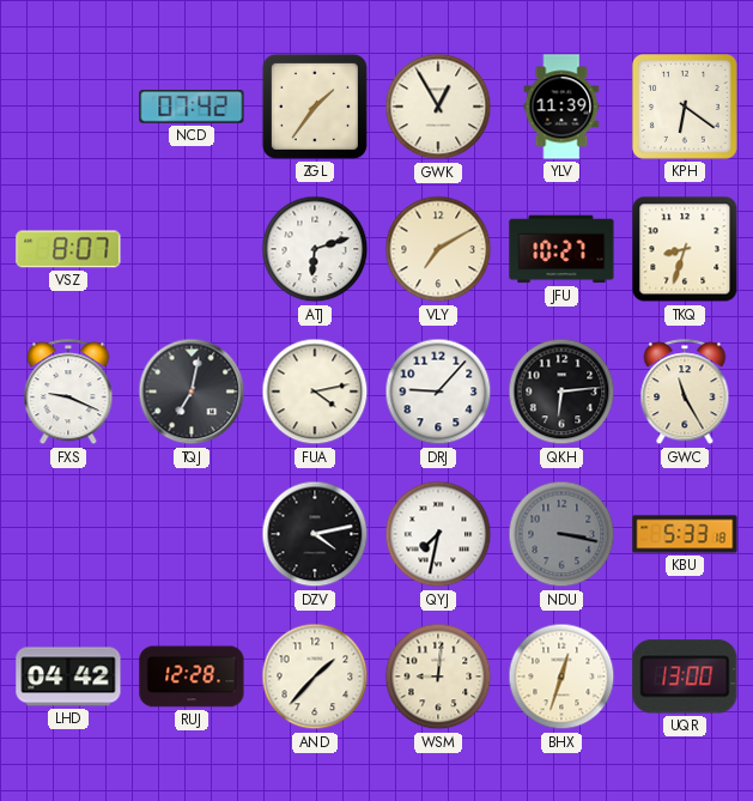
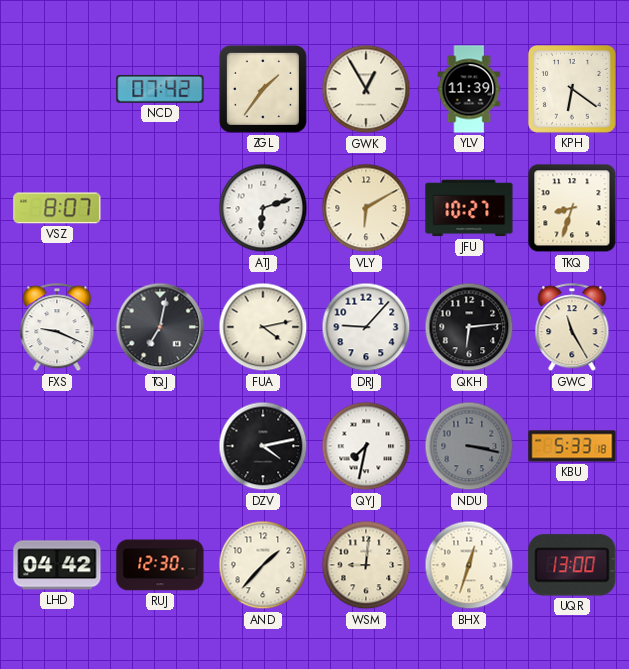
VLY: 7:10 -> 6:10
RUJ: 12:28 -> 12:30
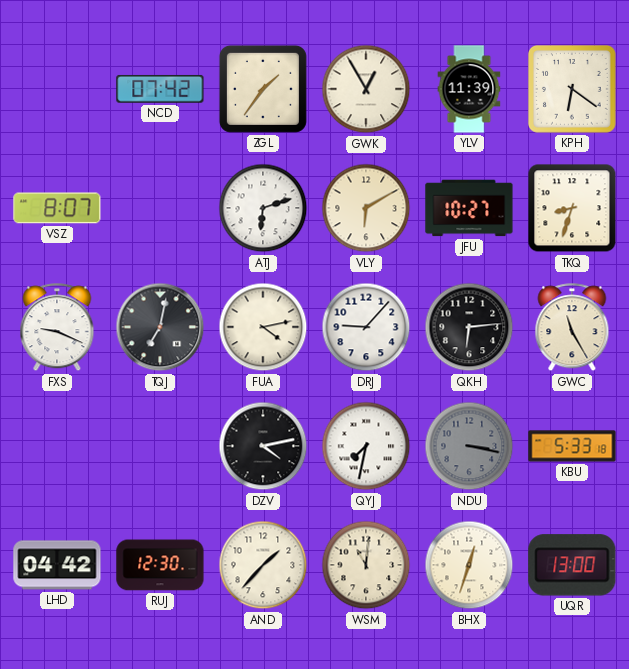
WSM: 9:01 -> 11:01
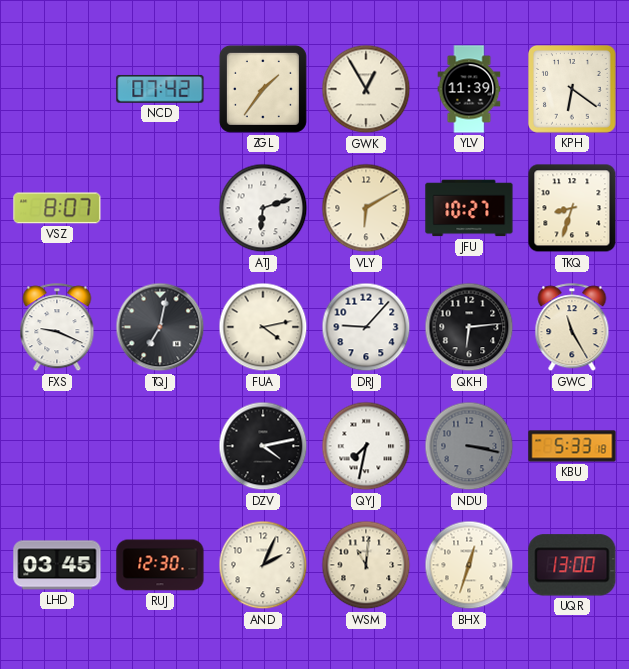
LHD: 04:42 -> 03:45
AND: 1:37 -> 2:04
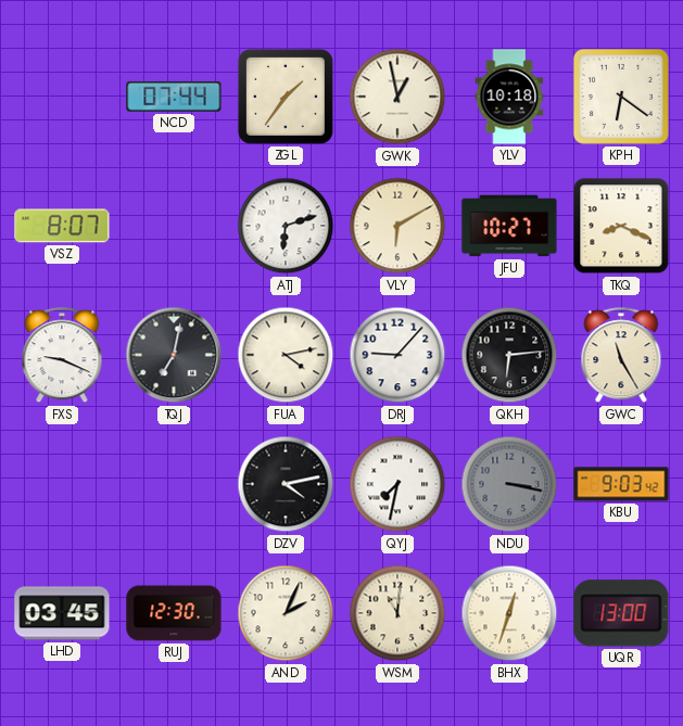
NCD: 07:42 -> 07:44
GWK: 12:55 -> 12:58
YLV: 11:39 -> 10:18
TKQ: 8:33 -> 8:19
KBU: 5:33 -> 9:03
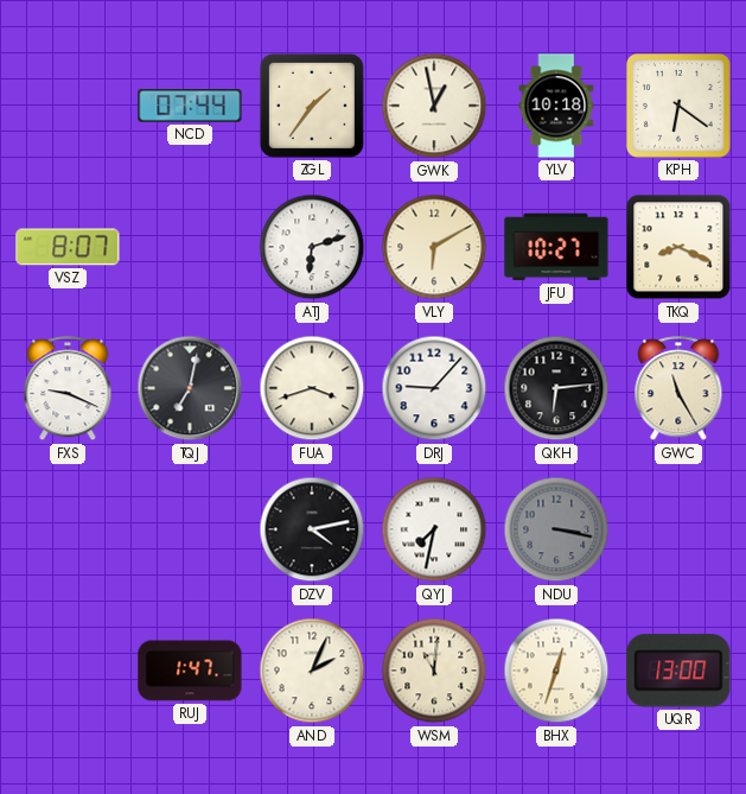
FUA: 4:13 -> 3:42
KBU: 9:03 -> none
LHD: 03:45 -> none
RUJ: 12:30 -> 1:47
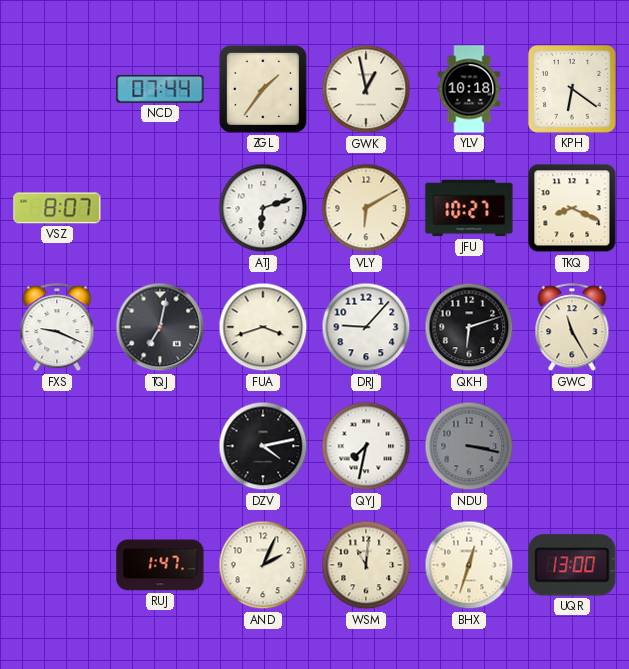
QKH: 6:14 -> 6:12
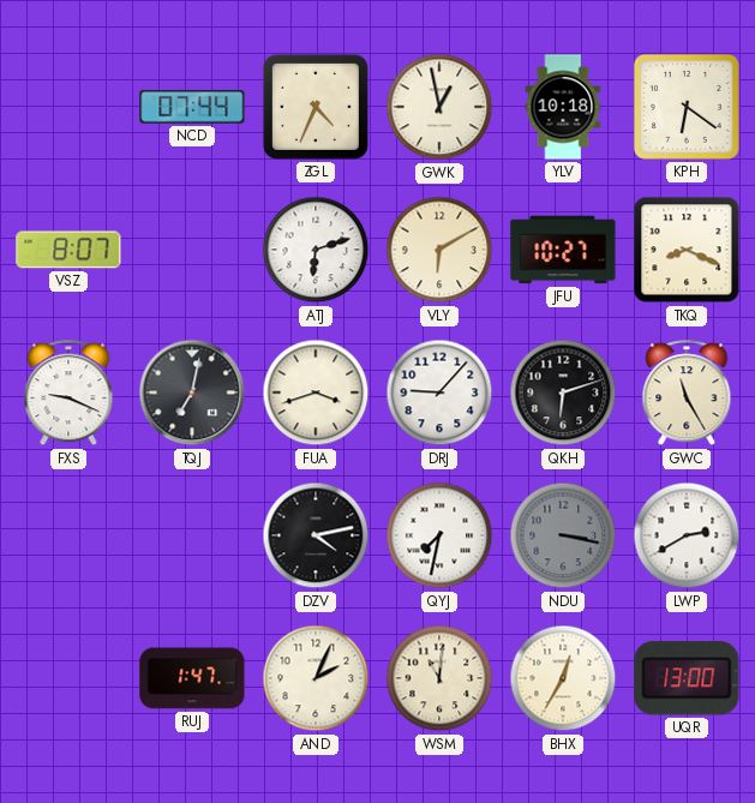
ZGL: 1:36 -> 4:34
LWP: none -> 2:40
BHX: 12:33 -> 12:35
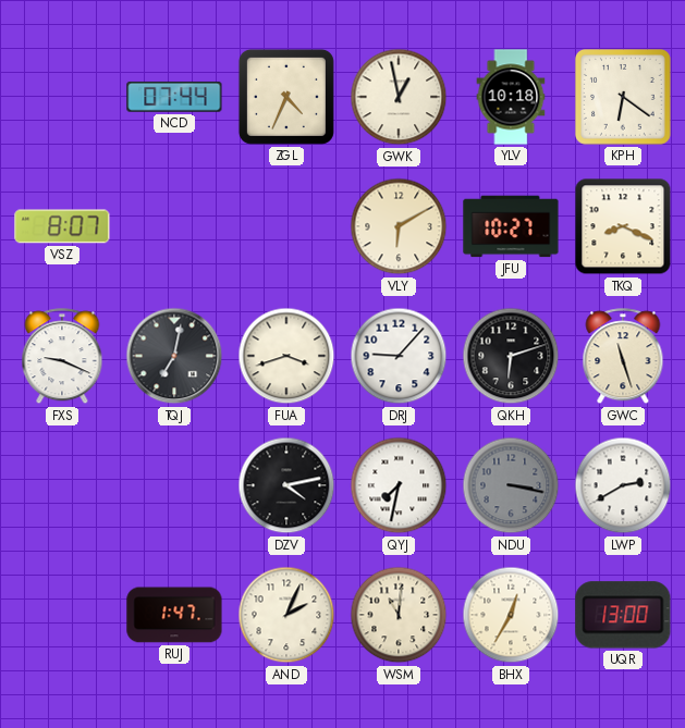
ATJ: 6:12 -> none
GWC: 11:25 -> 11:27
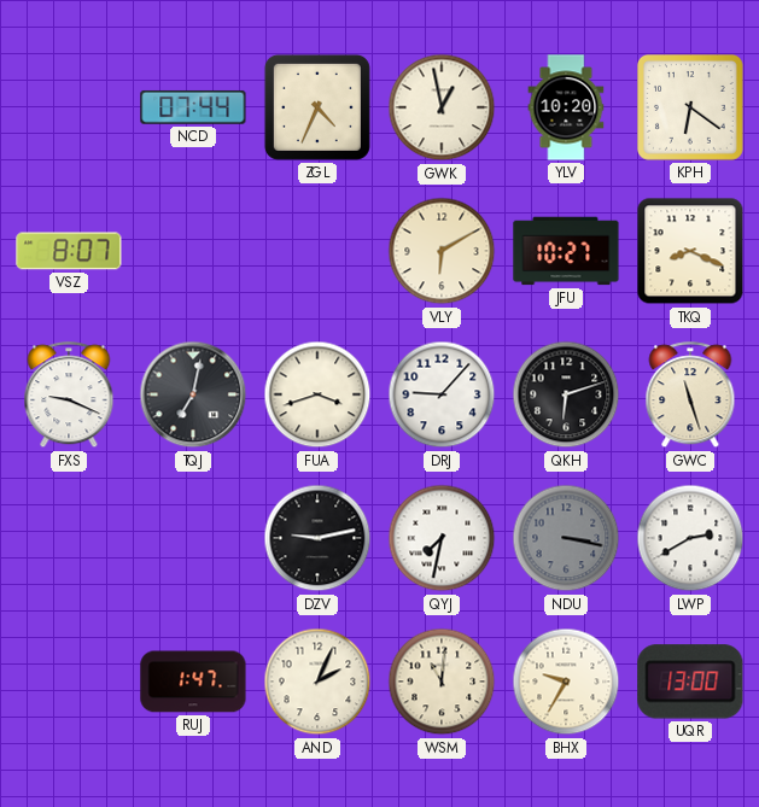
YLV: 10:18 -> 10:20
DZV: 4:13 -> 9:13
BHX: 12:35 -> 9:35
